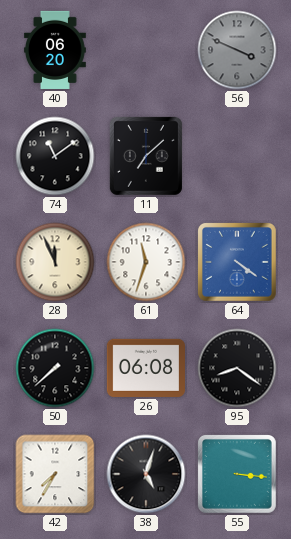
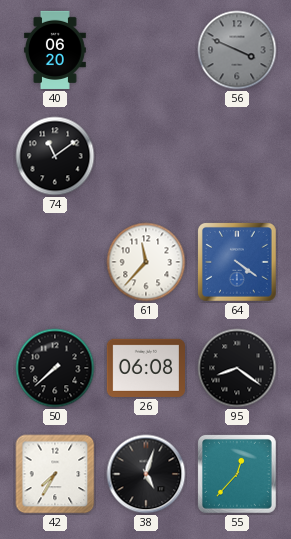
11: 7:08 -> none
28: 11:56 -> none
61: 11:33 -> 11:37
55: 3:16 -> 12:37
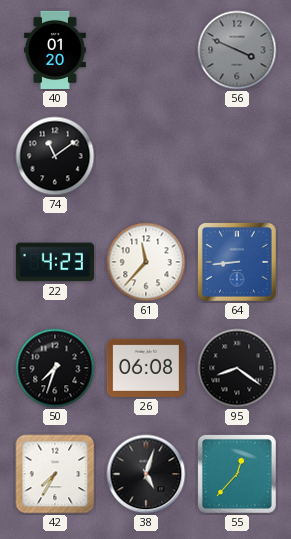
40: 06:20 -> 01:20
22: none -> 4:23
64: 4:21 -> 8:44
50: 7:38 -> 7:33
